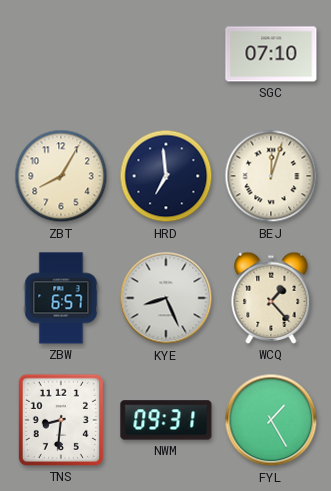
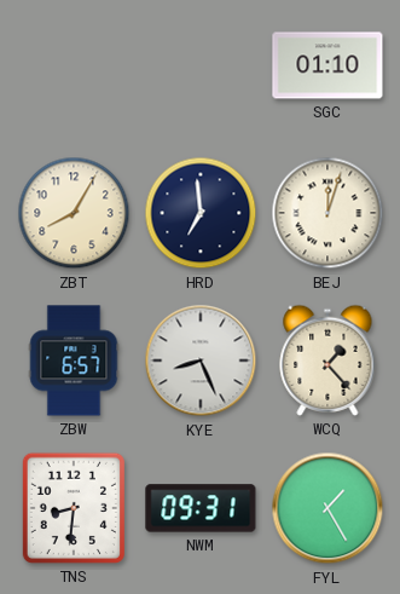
SGC: 07:10 -> 01:10
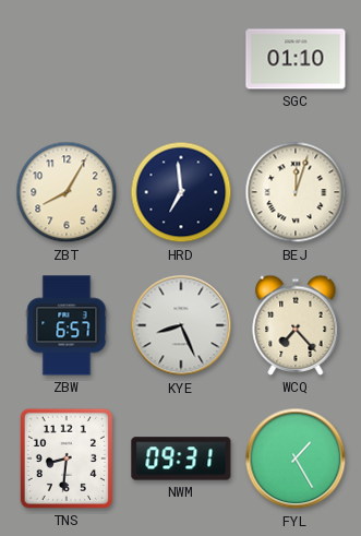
WCQ: 1:23 -> 7:23
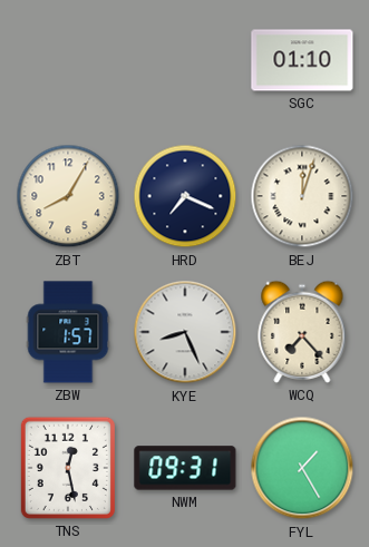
HRD: 6:59 -> 7:19
ZBW: 6:57 -> 1:57
TNS: 8:31 -> 12:28
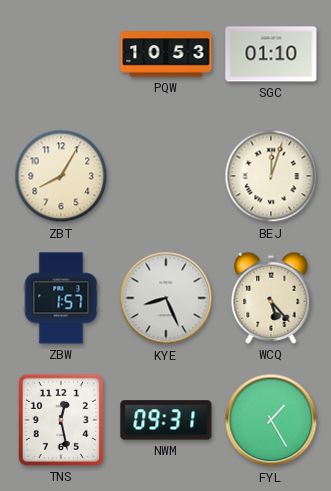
PQW: none -> 10:53
HRD: 7:19 -> none
WCQ: 7:23 -> 5:23
